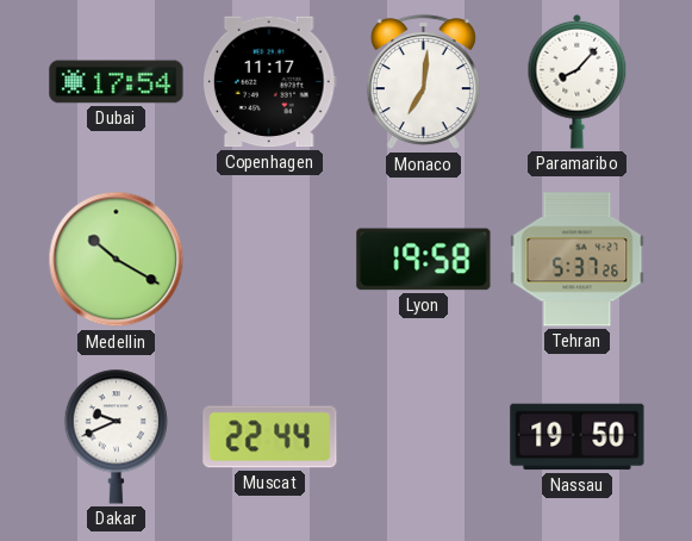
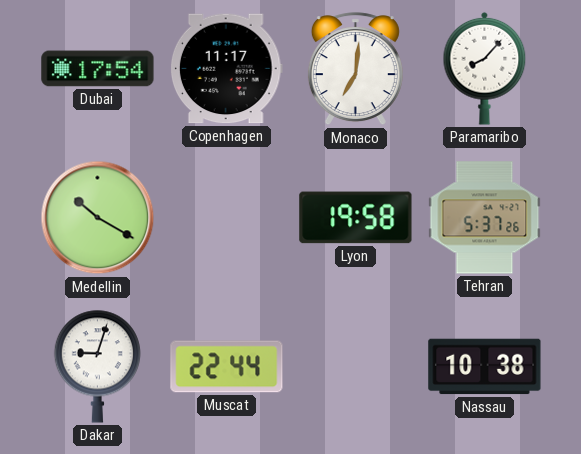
Dakar: 9:41 -> 9:03
Nassau: 19:50 -> 10:38
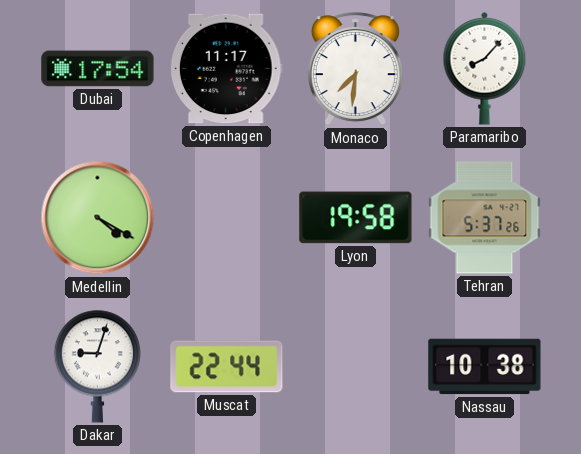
Monaco: 7:01 -> 7:31
Medellin: 10:20 -> 4:20
